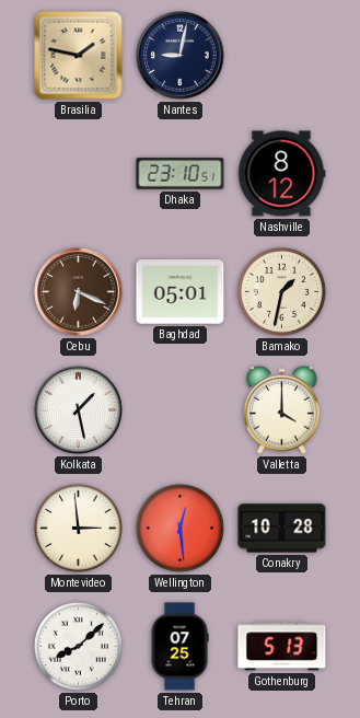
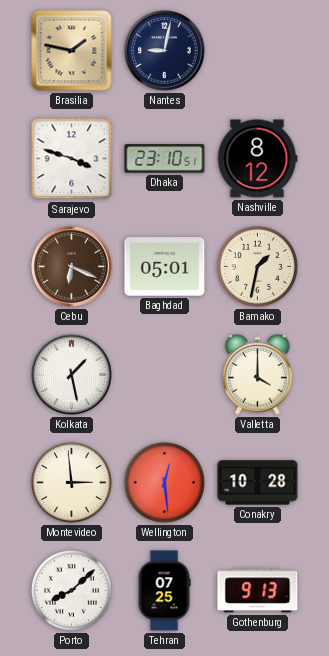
Sarajevo: none -> 3:48
Gothenburg: 5:13 -> 9:13
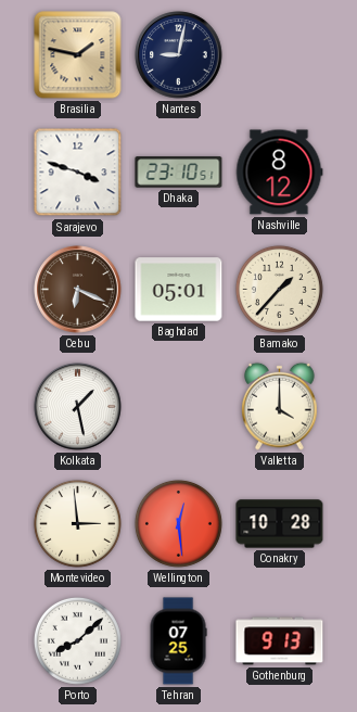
Bamako: 1:32 -> 1:37
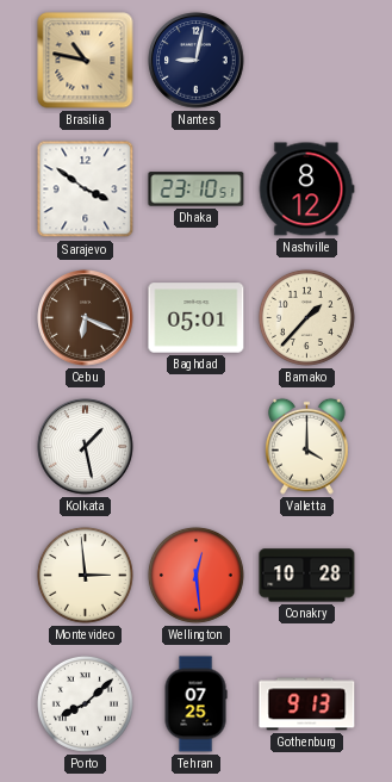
Brasilia: 1:47 -> 10:47
Sarajevo: 3:48 -> 3:51
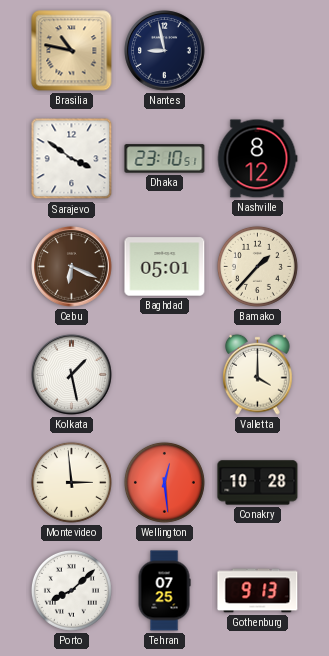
Nantes: 9:02 -> 8:58
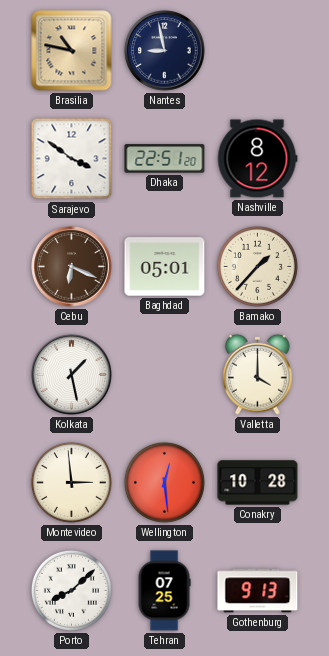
Dhaka: 23:10 -> 22:51
